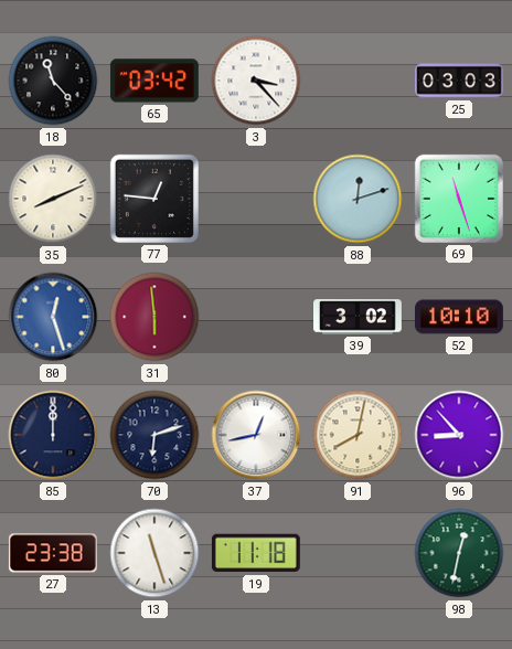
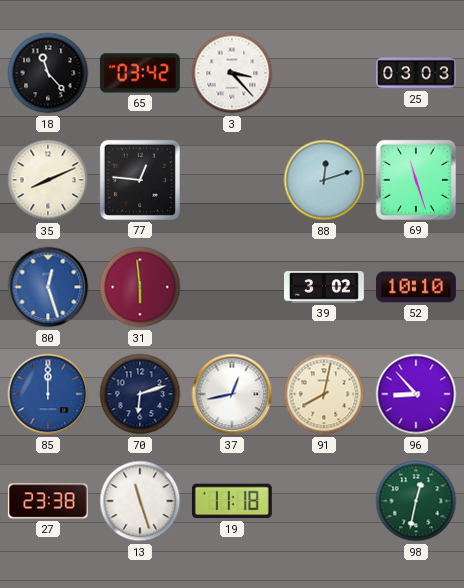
85 dial: navy -> blue
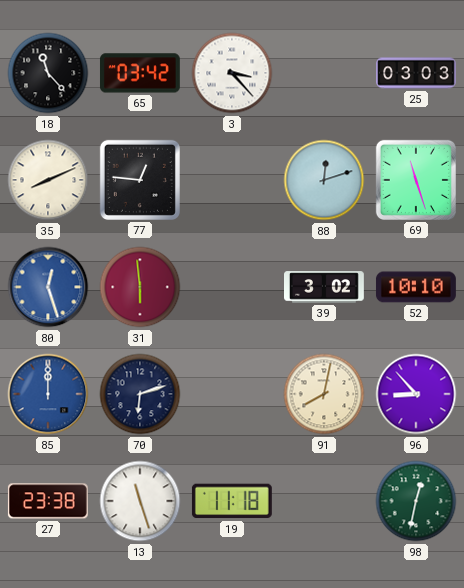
37: 12:43 -> none
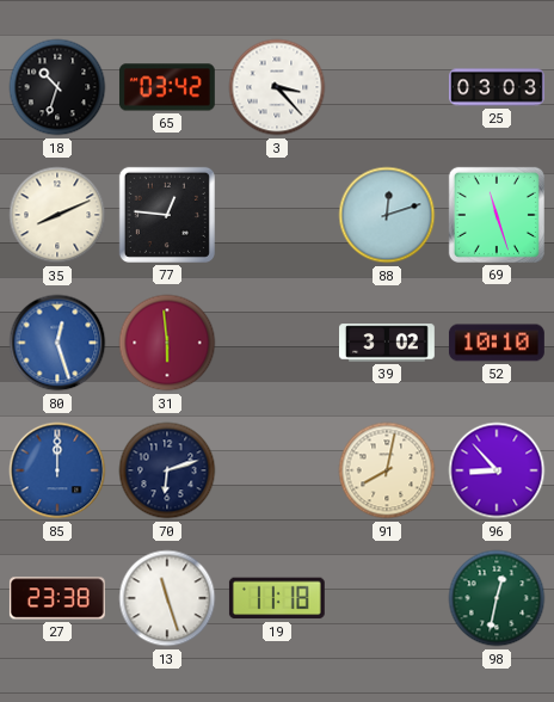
18: 11:23 -> 10:33
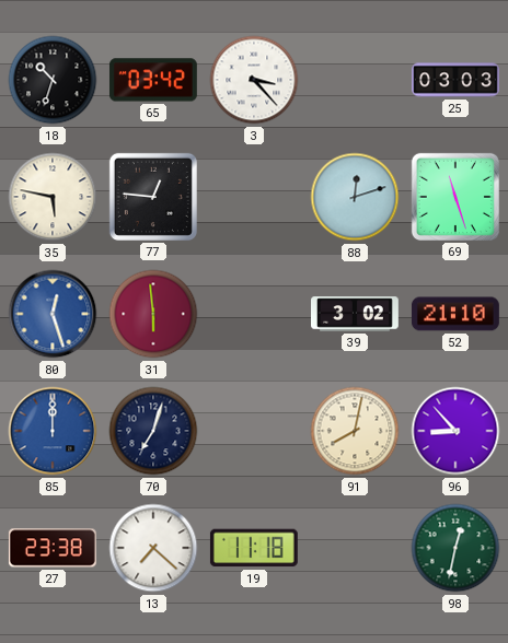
35: 8:11 -> 5:47
52: 10:10 -> 21:10
70: 6:12 -> 7:03
13: 11:27 -> 7:22
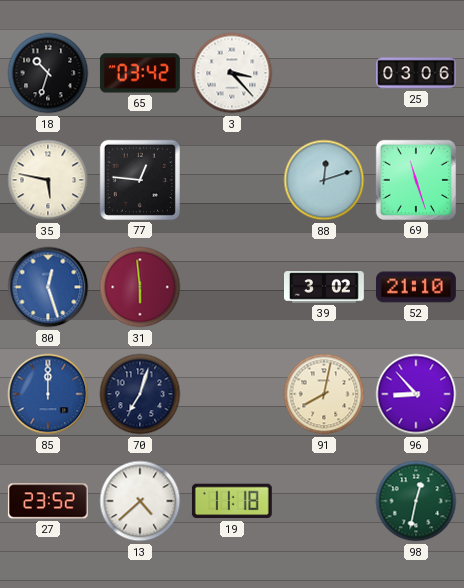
25: 03:03 -> 03:06
27: 23:38 -> 23:52
13: 7:22 -> 4:38
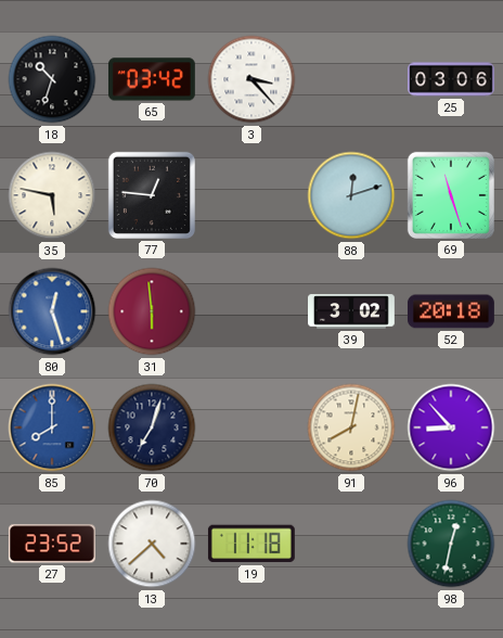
52: 21:10 -> 20:18
85: 12:00 -> 8:00
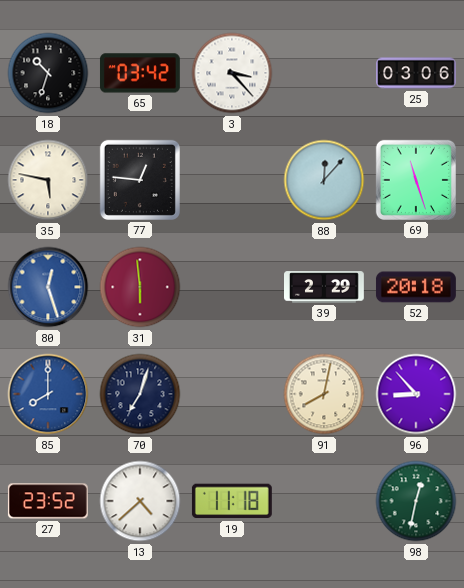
88: 12:12 -> 12:07
39: 3:02 -> 2:29
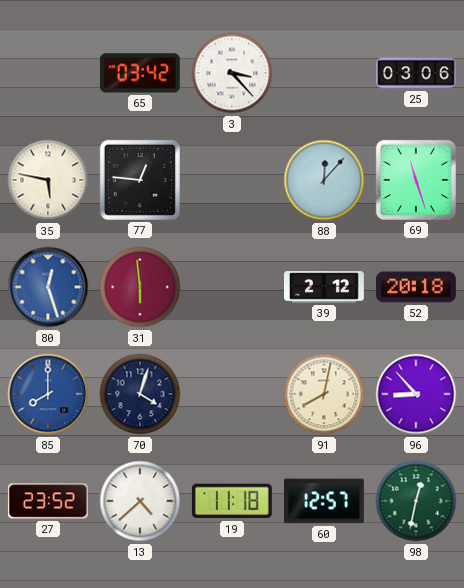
18: 10:33 -> none
39: 2:29 -> 2:12
70: 7:03 -> 4:03
60: none -> 12:57
